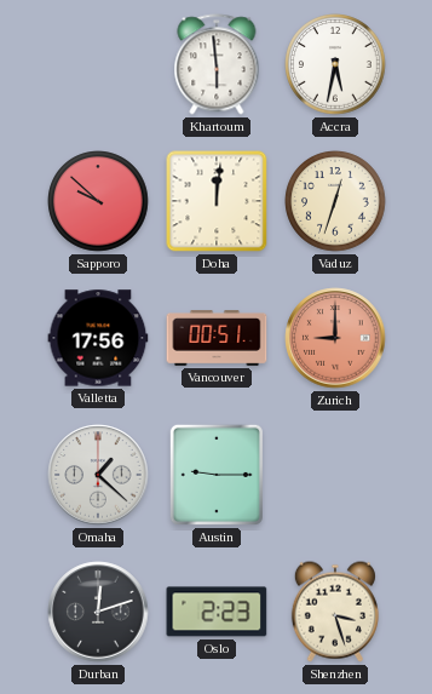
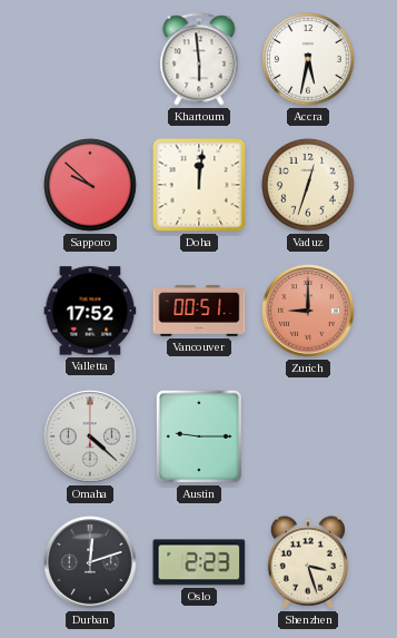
Valletta: 17:56 -> 17:52
Omaha: 1:22 -> 4:22
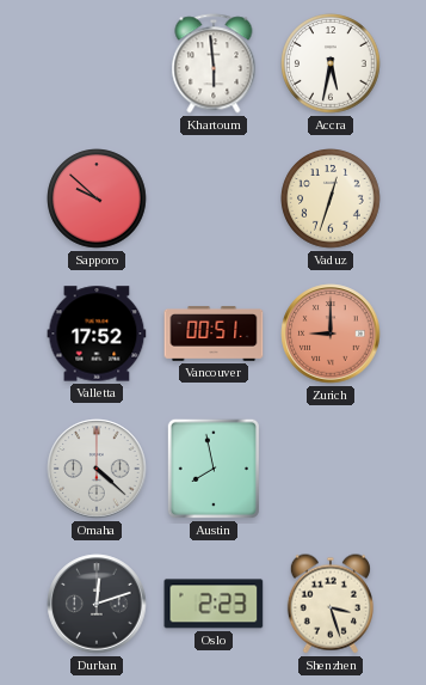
Doha: 12:01 -> none
Austin: 9:15 -> 7:58
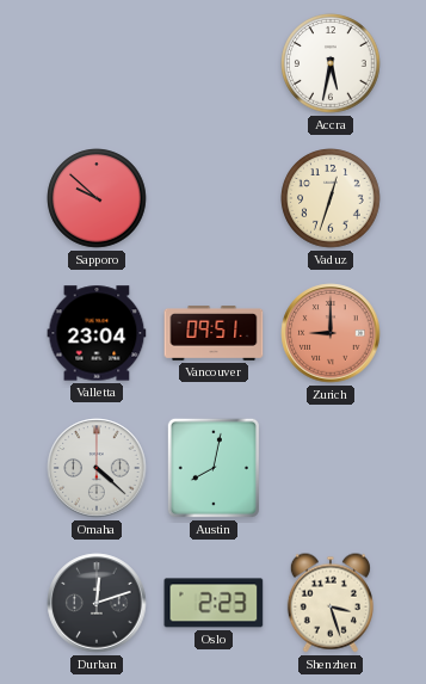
Khartoum: 5:59 -> none
Valletta: 17:52 -> 23:04
Vancouver: 00:51 -> 09:51
Austin: 7:58 -> 8:02
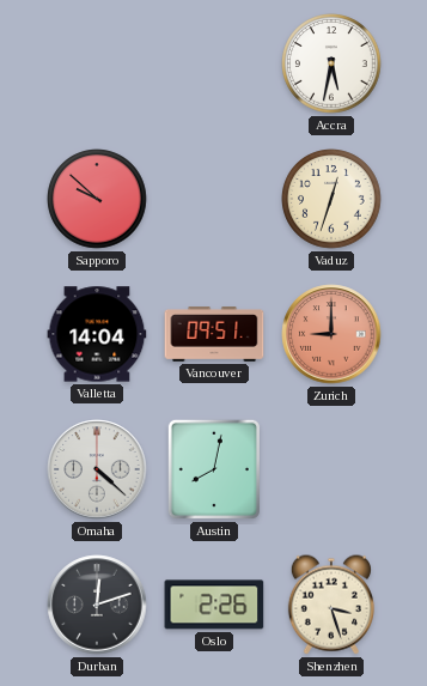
Valletta: 23:04 -> 14:04
Oslo: 2:23 -> 2:26
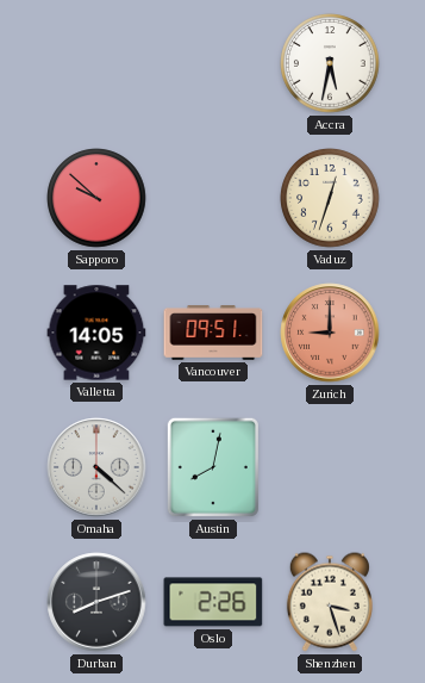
Valletta: 14:04 -> 14:05
Durban: 12:12 -> 8:12
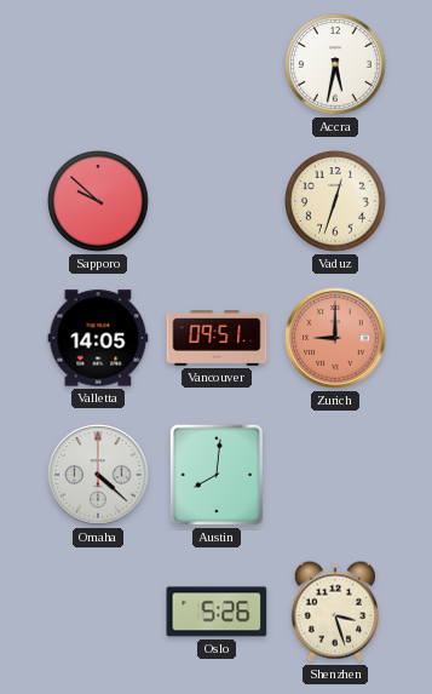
Austin: 8:02 -> 8:01
Durban: 8:12 -> none
Oslo: 2:26 -> 5:26
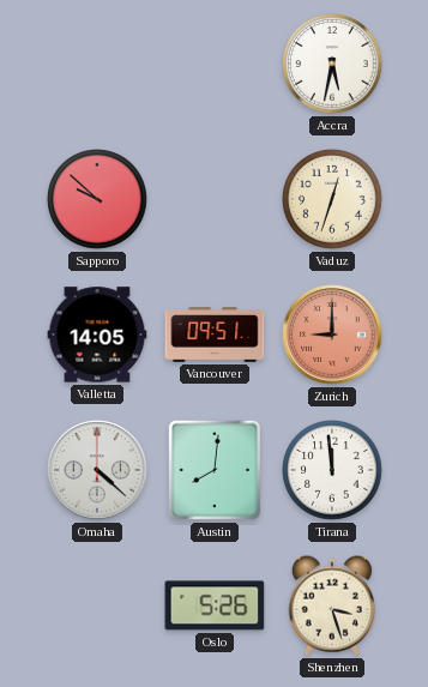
Tirana: none -> 11:59
